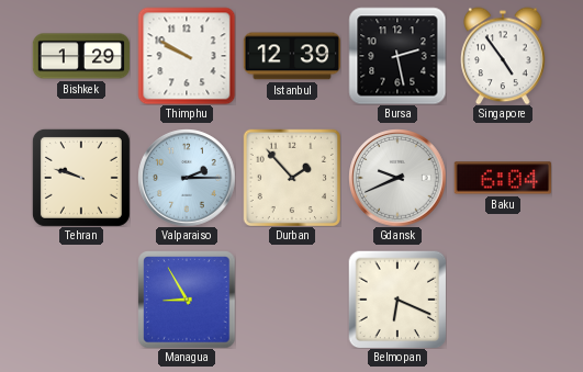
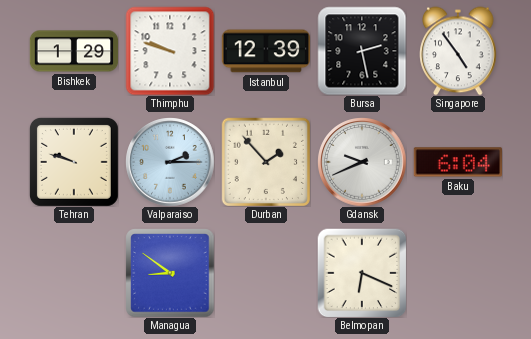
Thimphu: 9:50 -> 9:48
Managua: 8:55 -> 8:51
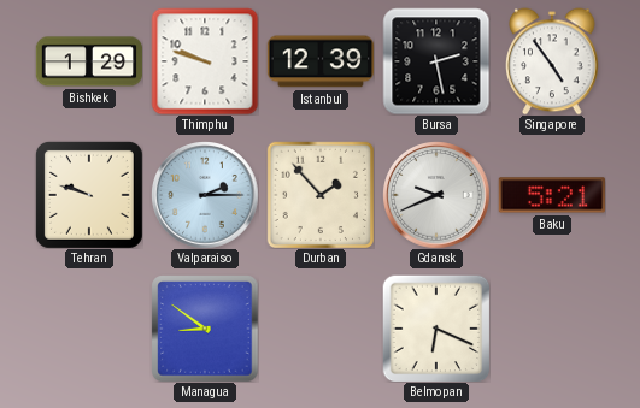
Baku: 6:04 -> 5:21
